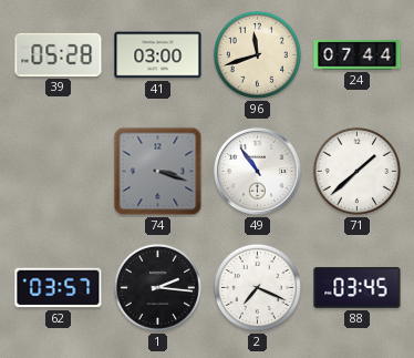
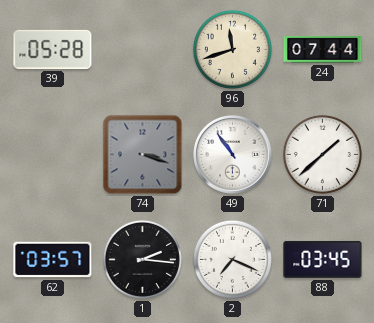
41: 03:00 -> none
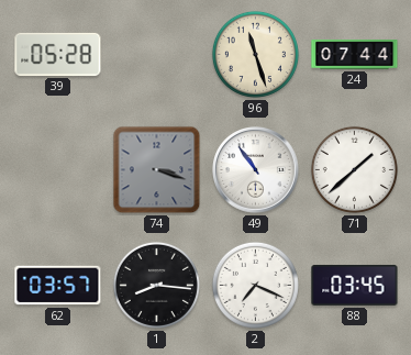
96: 11:42 -> 11:27
1: 2:16 -> 8:16
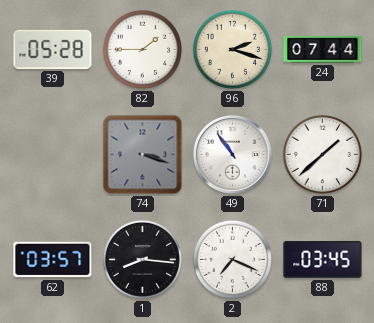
82: none -> 1:45
96: 11:27 -> 2:18
